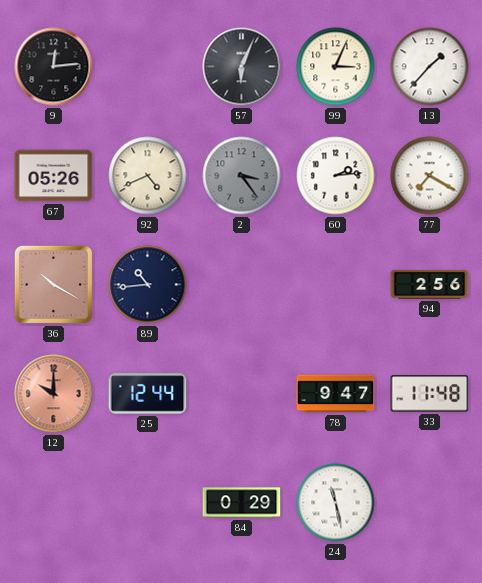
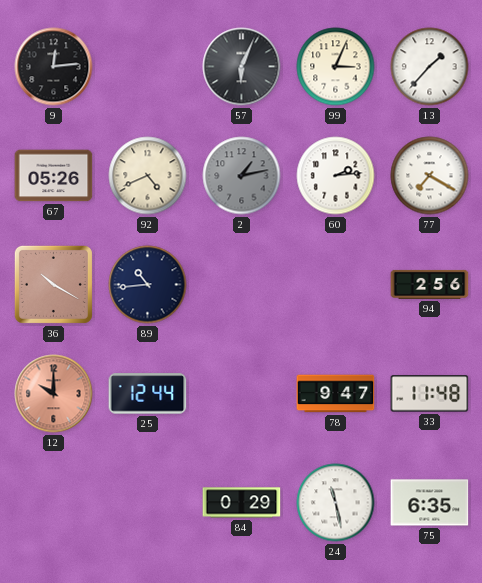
2: 3:24 -> 1:13
75: none -> 6:35
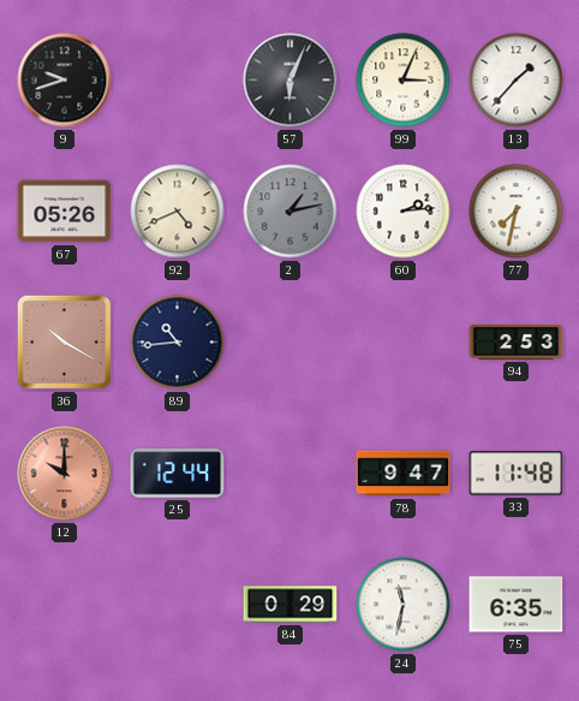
9: 12:14 -> 9:42
77: 7:20 -> 7:32
94: 2:56 -> 2:53
24: 11:28 -> 11:32
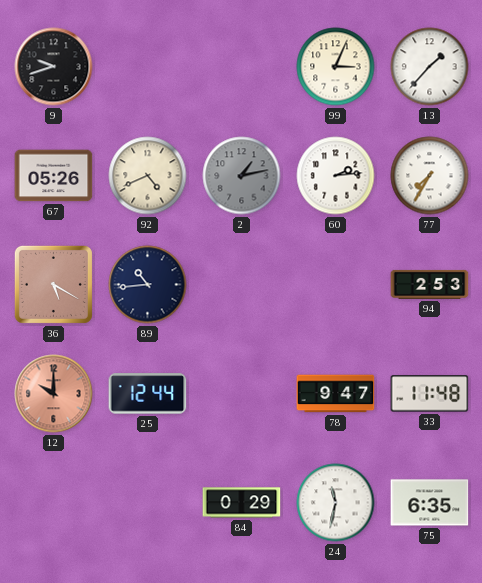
57: 6:04 -> none
77: 7:32 -> 7:35
36: 10:20 -> 5:20
